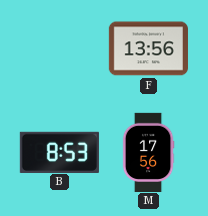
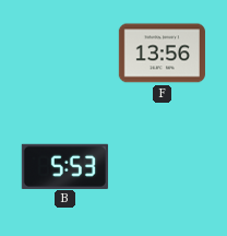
B: 8:53 -> 5:53
M: 17:56 -> none
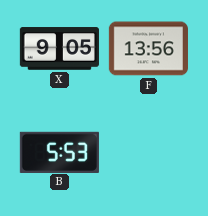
X: none -> 9:05
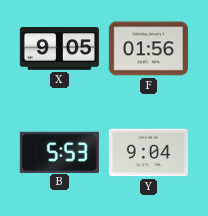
F: 13:56 -> 01:56
Y: none -> 9:04
